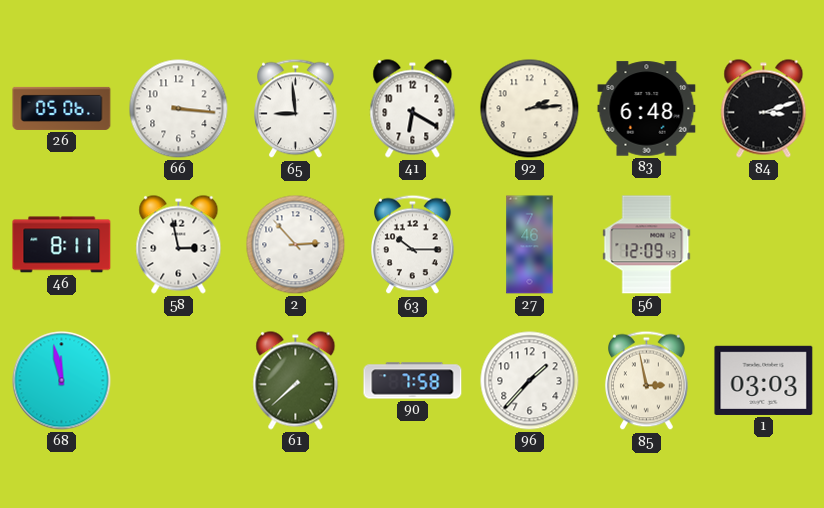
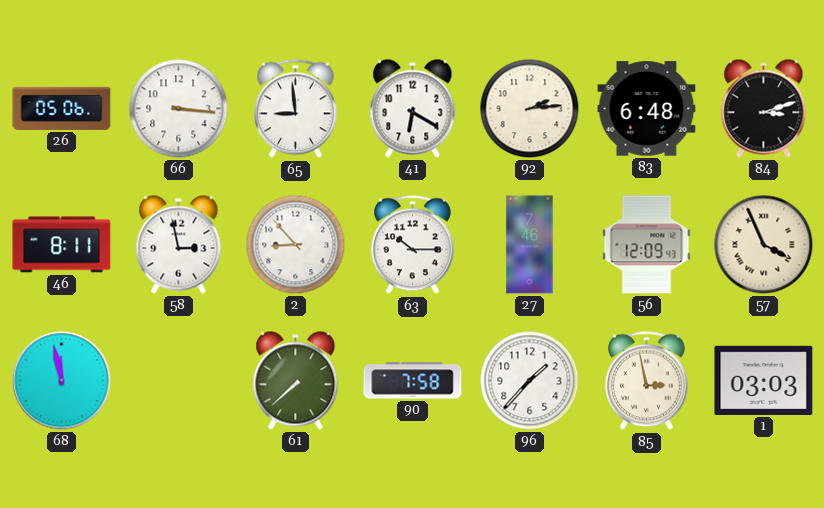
2: 2:53 -> 8:53
57: none -> 3:56
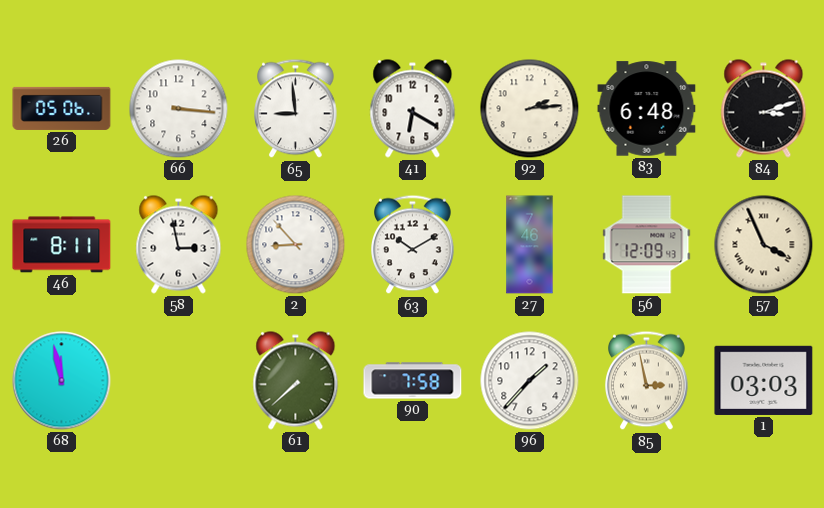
63: 10:15 -> 10:10
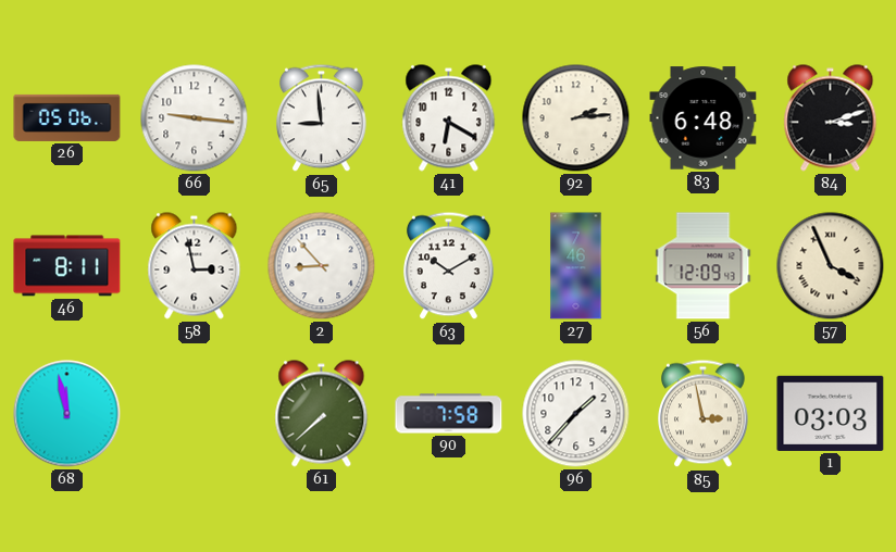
66: 3:16 -> 9:16
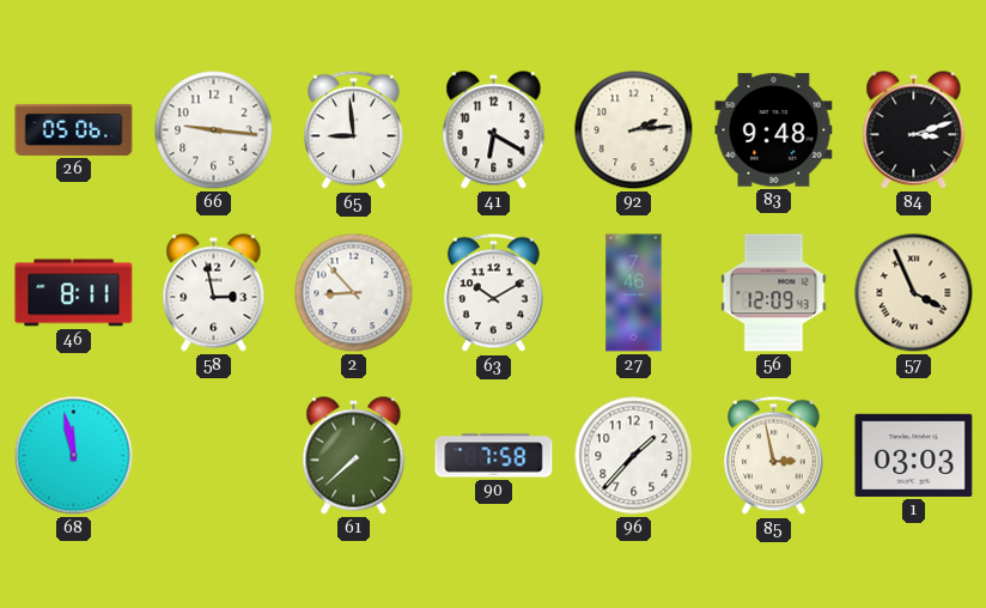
83: 6:48 -> 9:48
